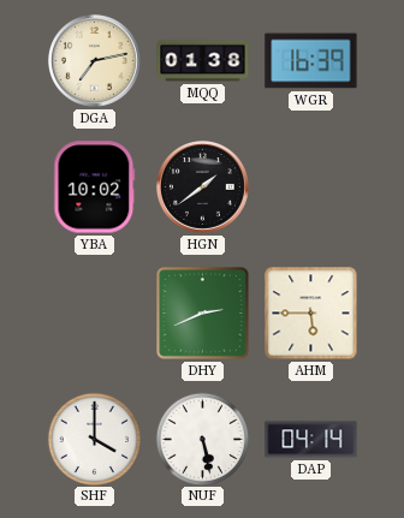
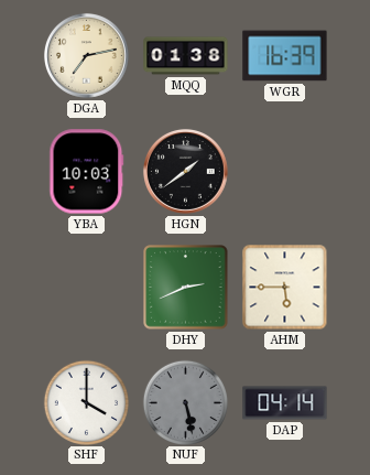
YBA: 10:02 -> 10:03
NUF dial: white -> grey
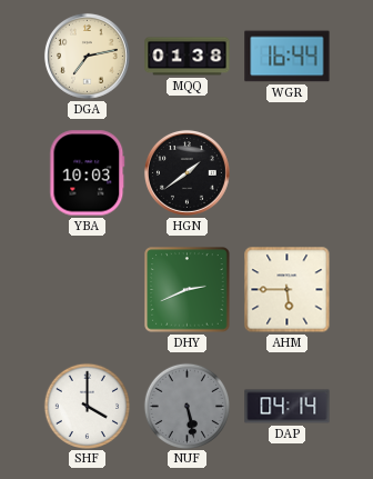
WGR: 16:39 -> 16:44
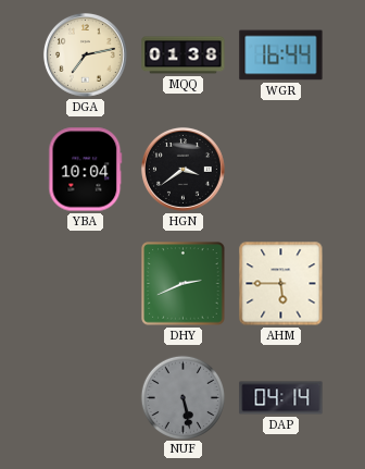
YBA: 10:03 -> 10:04
HGN: 1:39 -> 3:39
SHF: 4:00 -> none
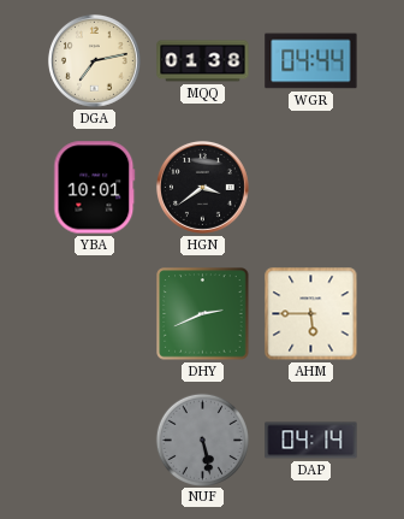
WGR: 16:44 -> 04:44
YBA: 10:04 -> 10:01
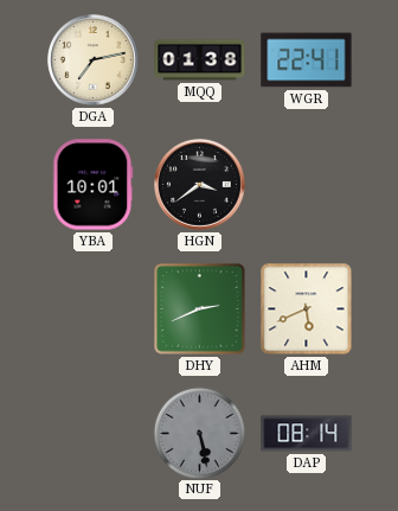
WGR: 04:44 -> 22:41
AHM: 5:45 -> 5:41
DAP: 04:14 -> 08:14
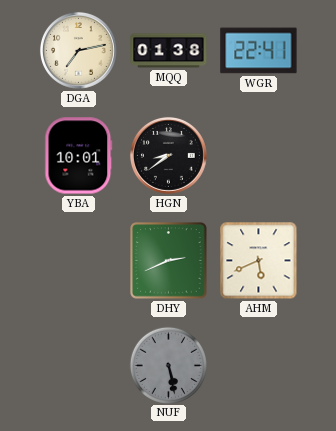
HGN: 3:39 -> 8:39
DAP: 08:14 -> none
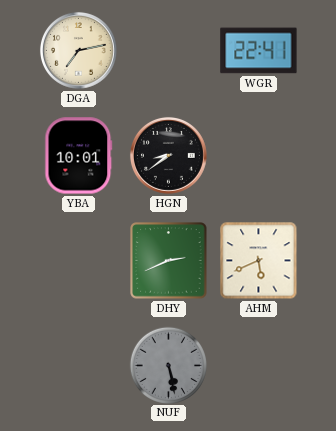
MQQ: 01:38 -> none
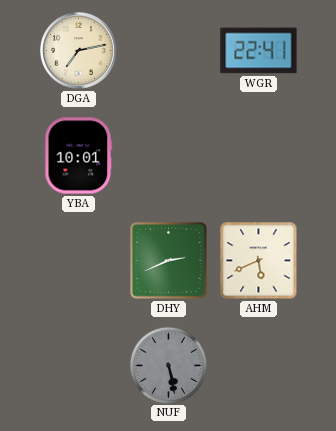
HGN: 8:39 -> none
